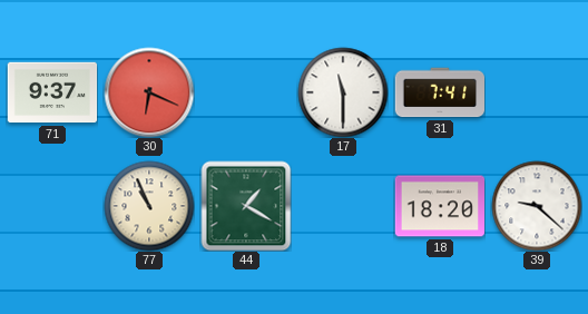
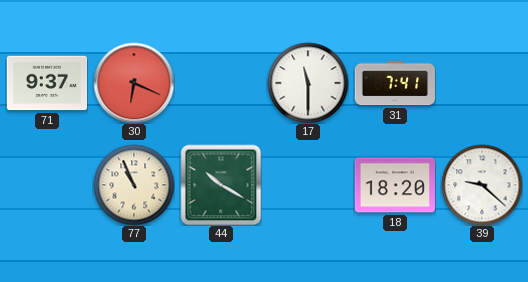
44: 1:20 -> 10:20
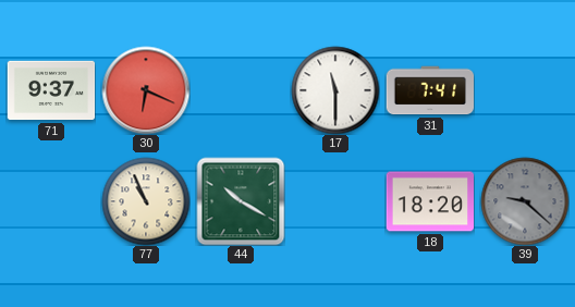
39 dial: white -> grey
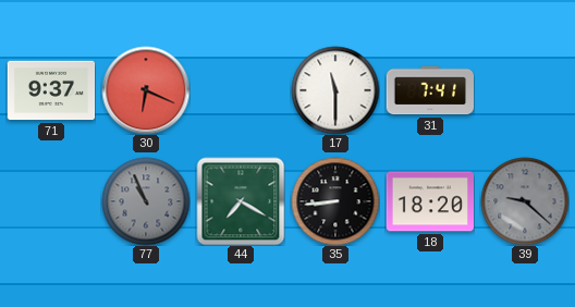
77 dial: cream -> grey
44: 10:20 -> 7:20
35: none -> 8:44
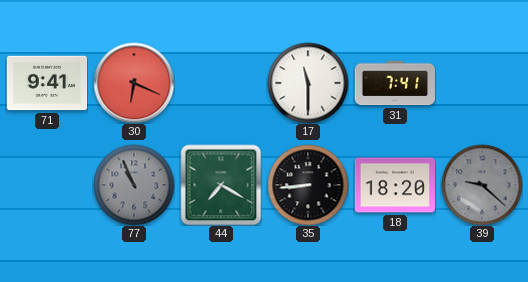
71: 9:37 -> 9:41
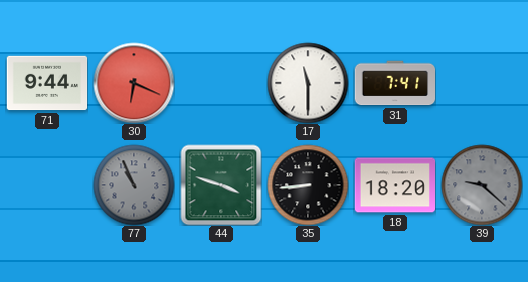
71: 9:41 -> 9:44
44: 7:20 -> 3:48
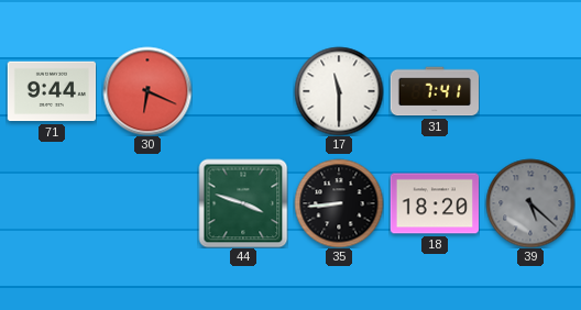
77: 10:56 -> none
39: 9:22 -> 5:22
